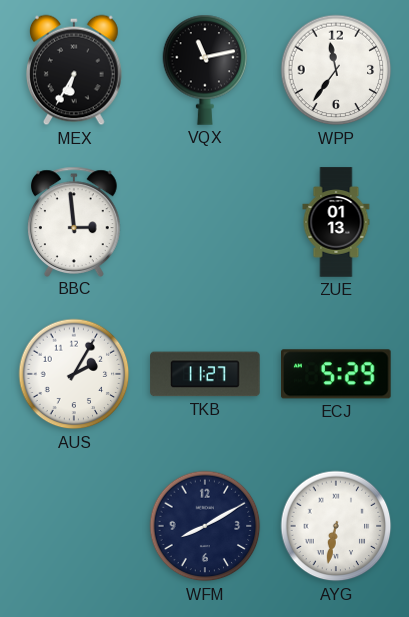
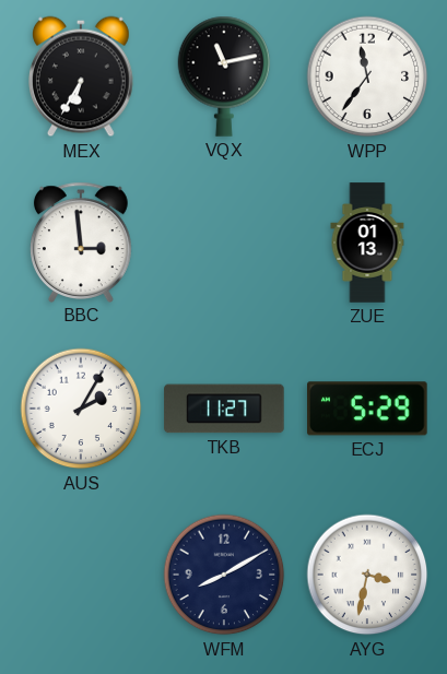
AYG: 6:32 -> 3:32
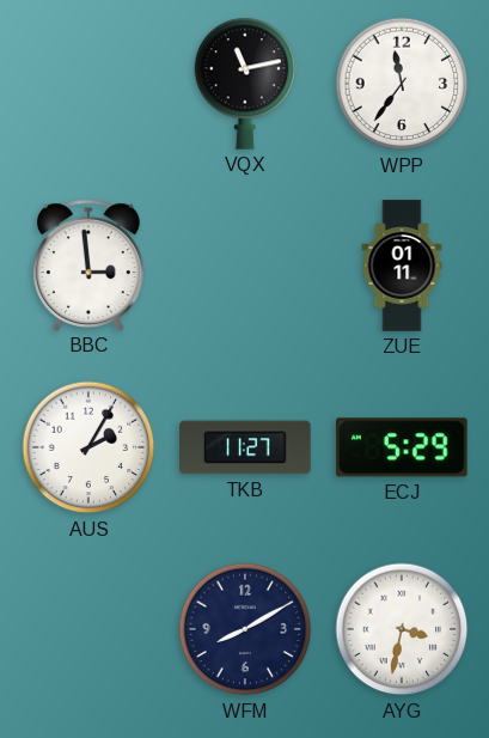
MEX: 6:35 -> none
ZUE: 01:13 -> 01:11
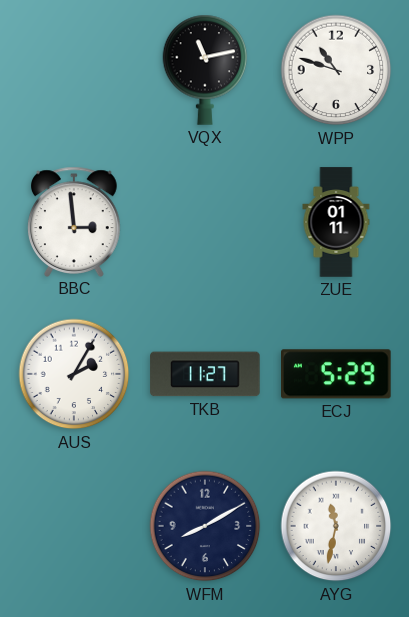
WPP: 11:36 -> 10:48
AYG: 3:32 -> 11:32
